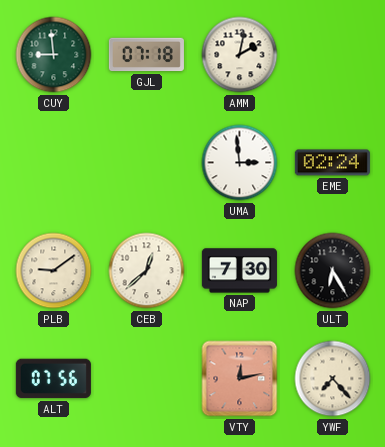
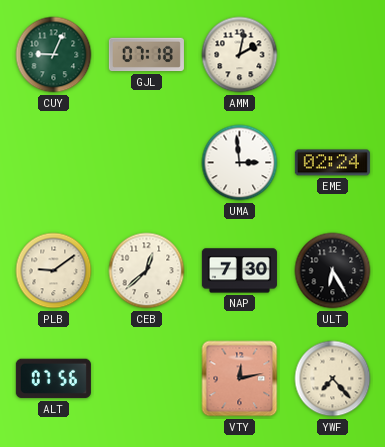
CUY: 8:59 -> 9:04
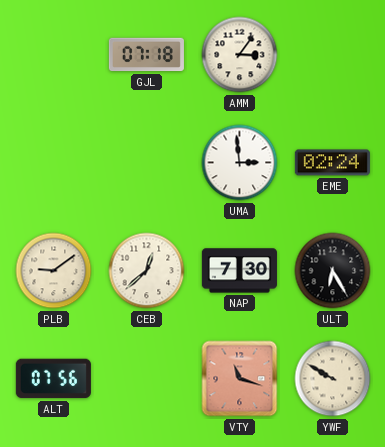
CUY: 9:04 -> none
AMM: 2:02 -> 3:06
VTY: 12:13 -> 11:18
YWF: 7:23 -> 9:50
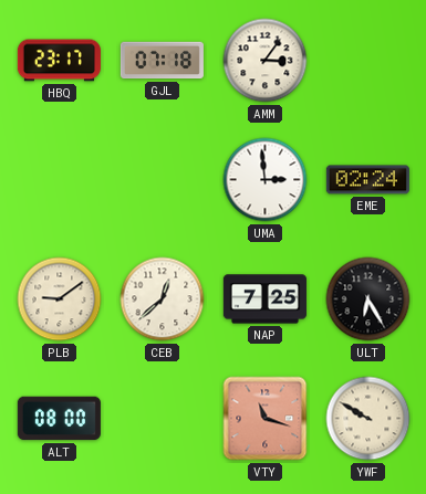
HBQ: none -> 23:17
NAP: 7:30 -> 7:25
ALT: 07:56 -> 08:00
